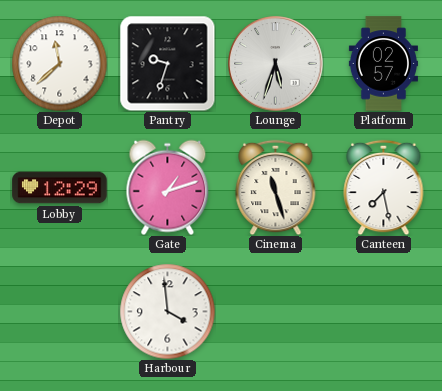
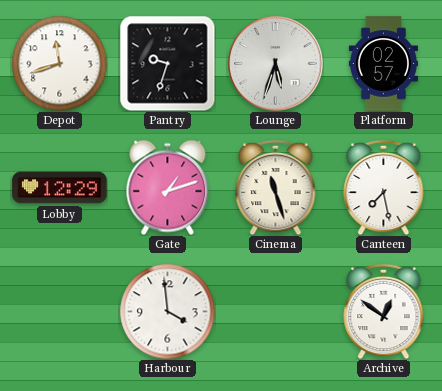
Depot: 11:38 -> 11:42
Archive: none -> 12:51
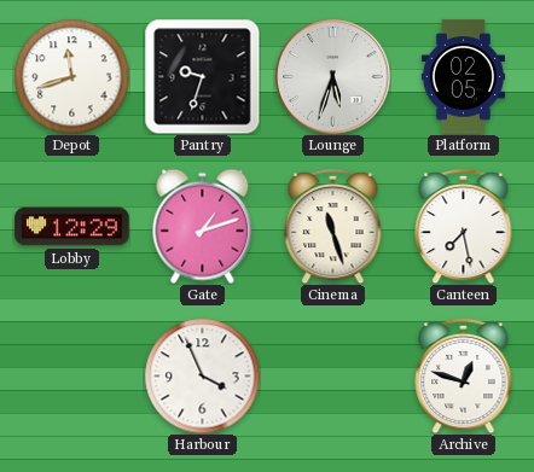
Platform: 02:57 -> 02:05
Harbour: 3:59 -> 3:56
Archive: 12:51 -> 12:48
